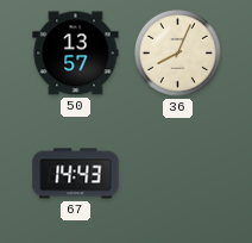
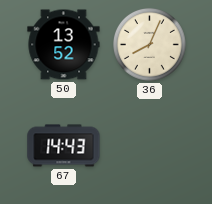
50: 13:57 -> 13:52
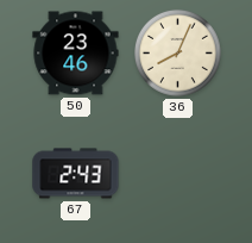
50: 13:52 -> 23:46
67: 14:43 -> 2:43
